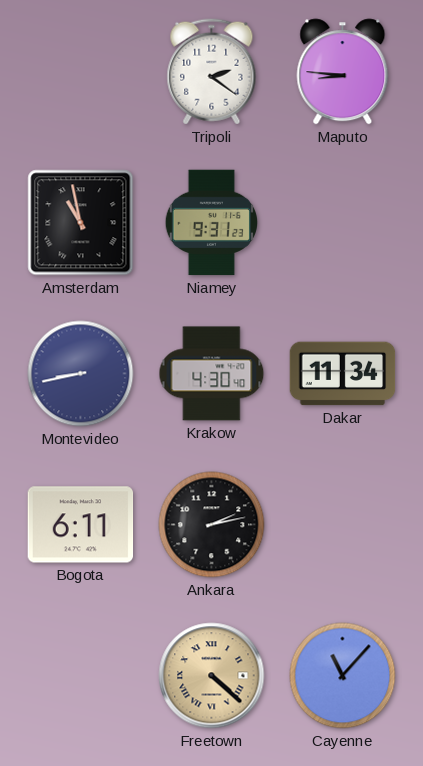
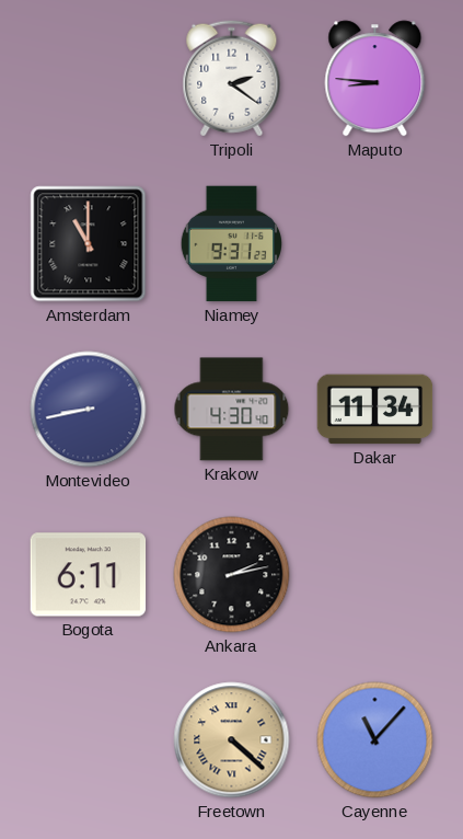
Amsterdam: 10:58 -> 11:00
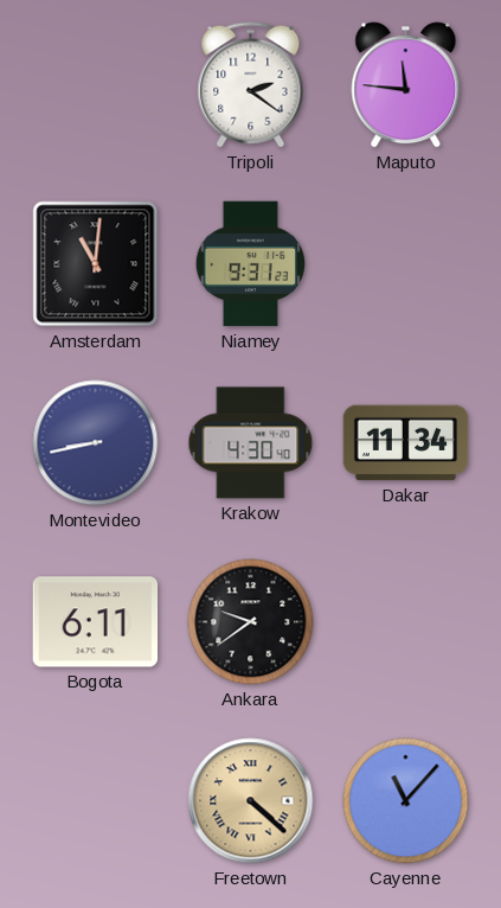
Maputo: 8:46 -> 11:46
Amsterdam: 11:00 -> 11:01
Ankara: 2:13 -> 9:39
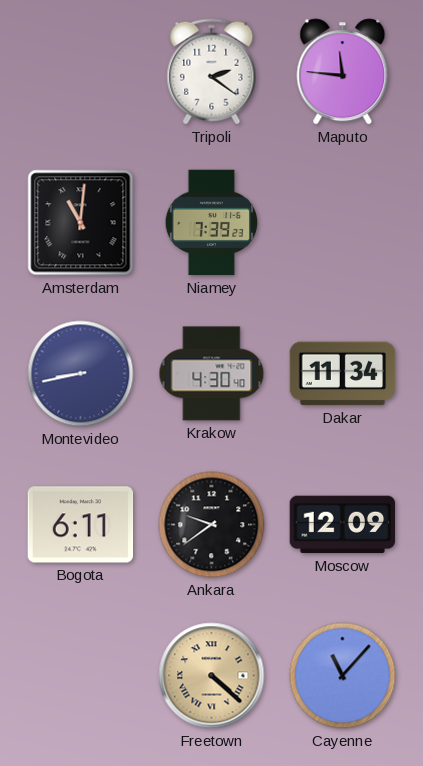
Niamey: 9:31 -> 7:39
Moscow: none -> 12:09
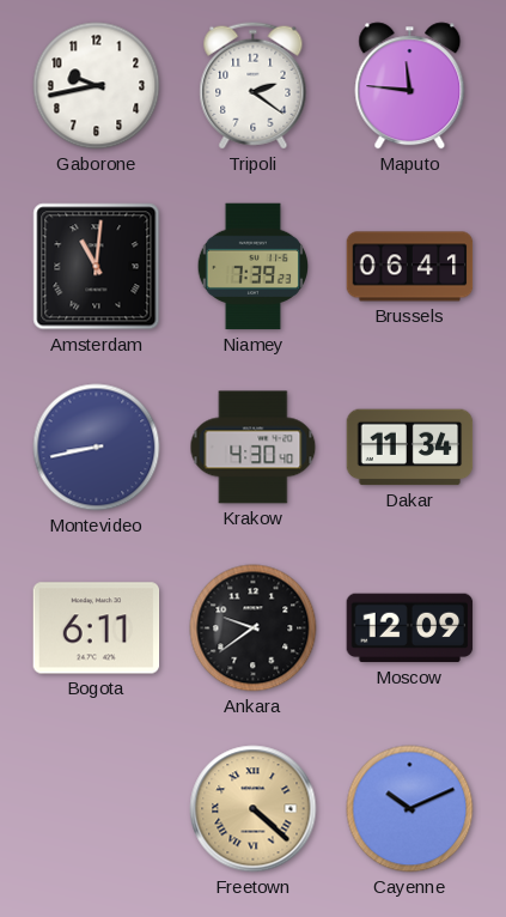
Gaborone: none -> 9:43
Brussels: none -> 06:41
Cayenne: 11:07 -> 10:11
